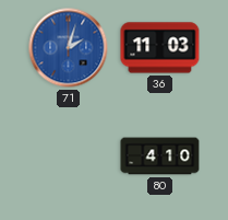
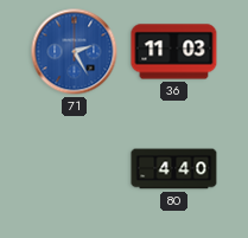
71: 2:03 -> 2:25
80: 4:10 -> 4:40
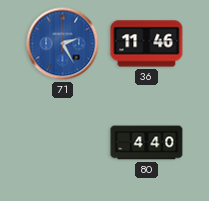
36: 11:03 -> 11:46
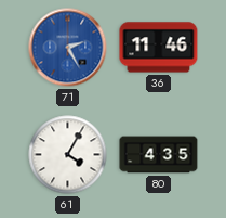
61: none -> 4:05
80: 4:40 -> 4:35
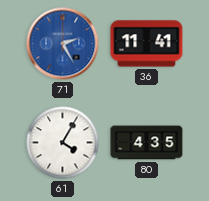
36: 11:46 -> 11:41
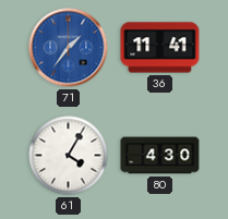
71: 2:25 -> 1:36
80: 4:35 -> 4:30
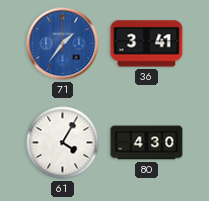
36: 11:41 -> 3:41
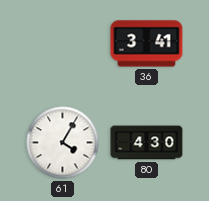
71: 1:36 -> none
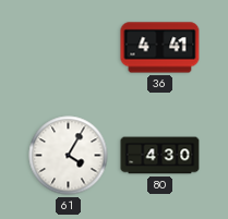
36: 3:41 -> 4:41
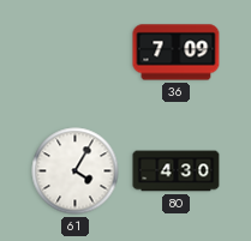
36: 4:41 -> 7:09
